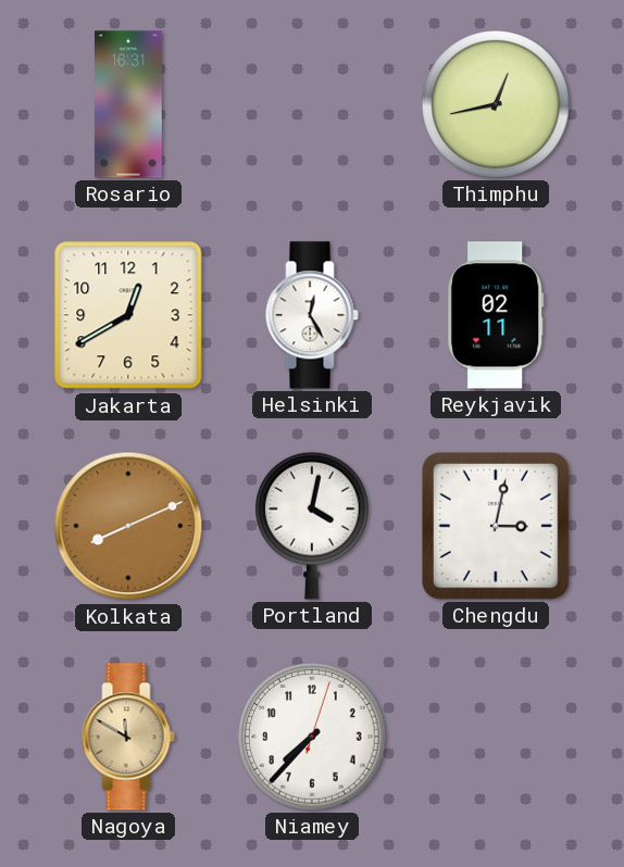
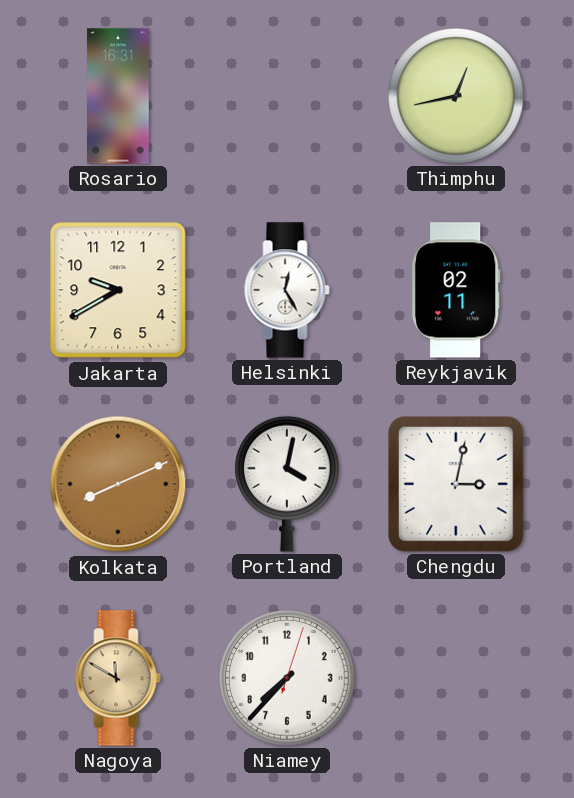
Jakarta: 12:40 -> 9:40
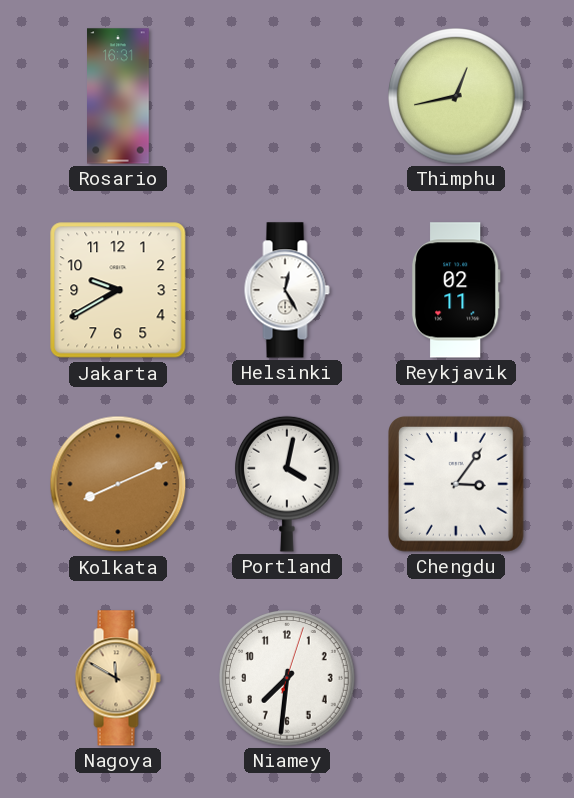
Chengdu: 3:02 -> 3:06
Niamey: 7:37 -> 7:31
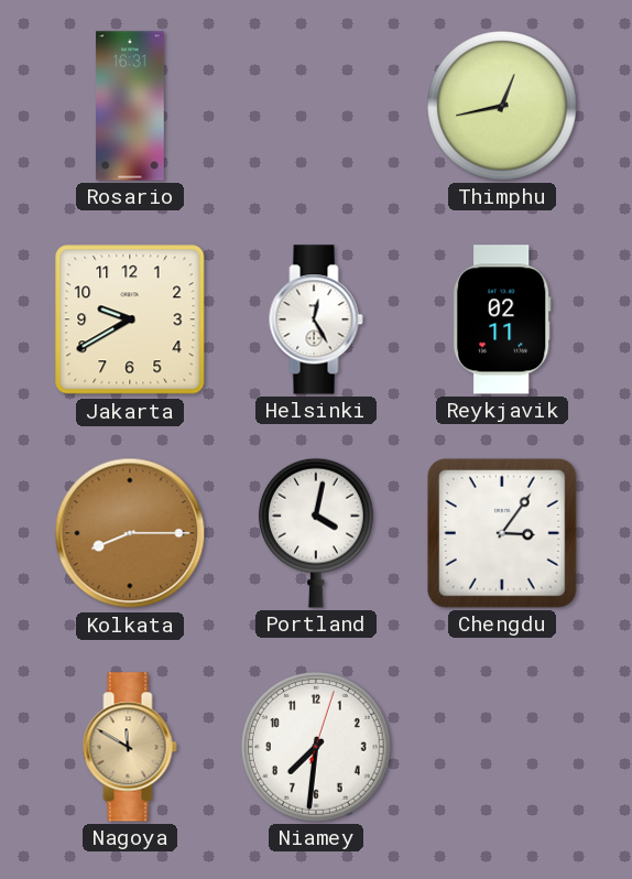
Kolkata: 8:11 -> 8:15
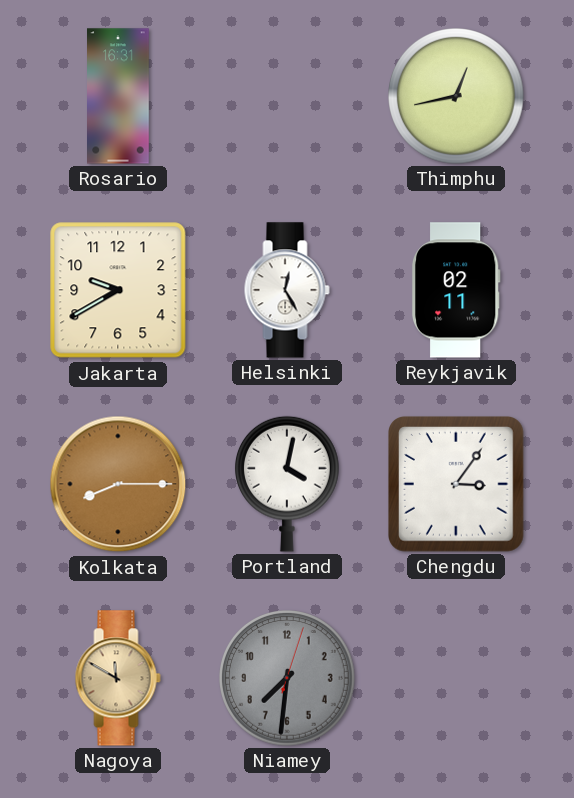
Niamey dial: white -> grey
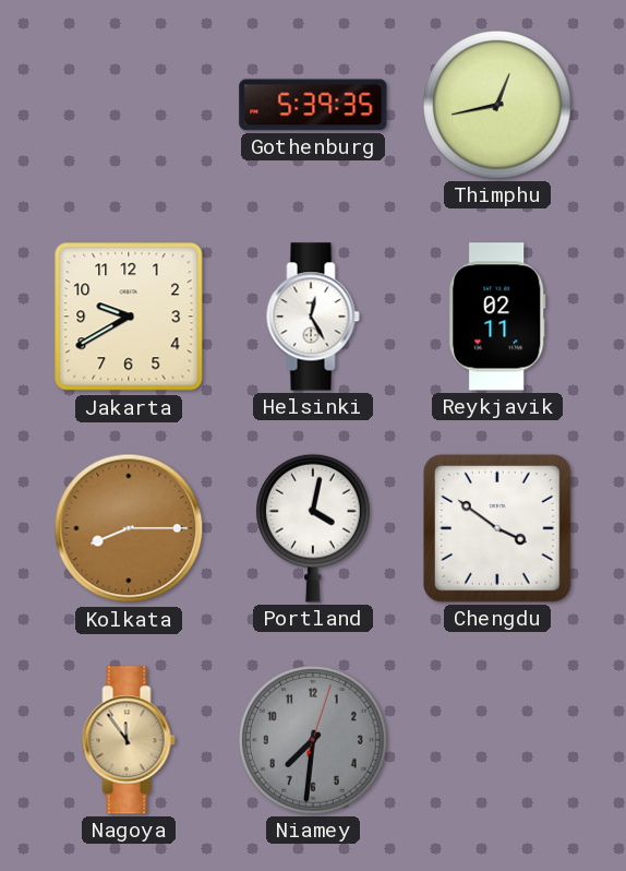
Rosario: 16:31 -> none
Gothenburg: none -> 5:39
Chengdu: 3:06 -> 3:51
Nagoya: 11:50 -> 11:54
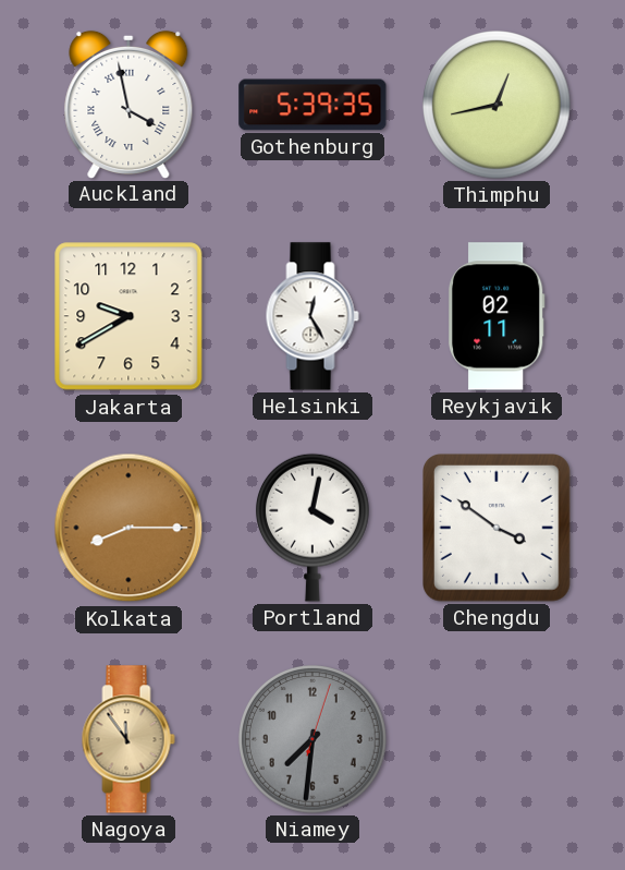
Auckland: none -> 3:58
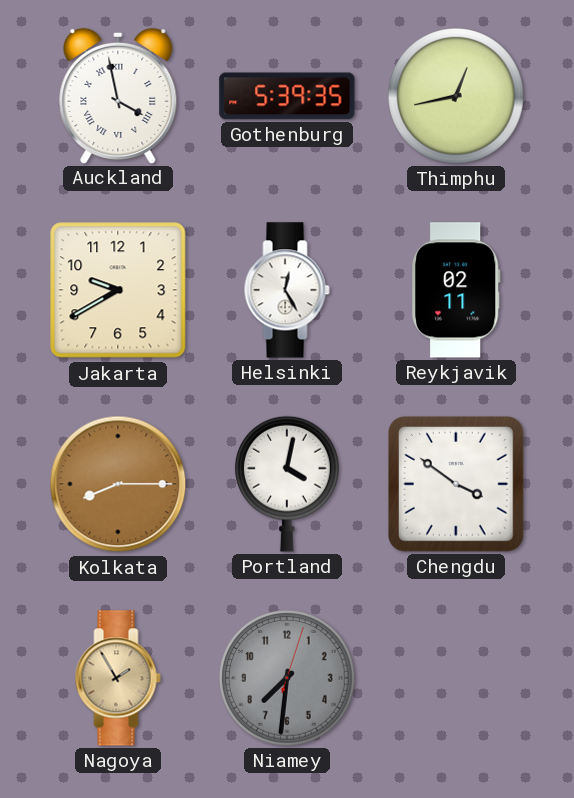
Nagoya: 11:54 -> 1:55
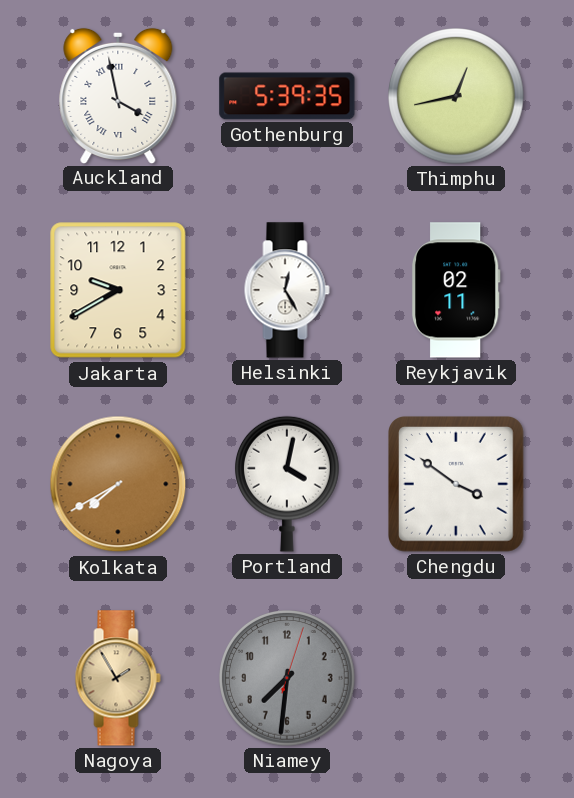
Kolkata: 8:15 -> 7:40
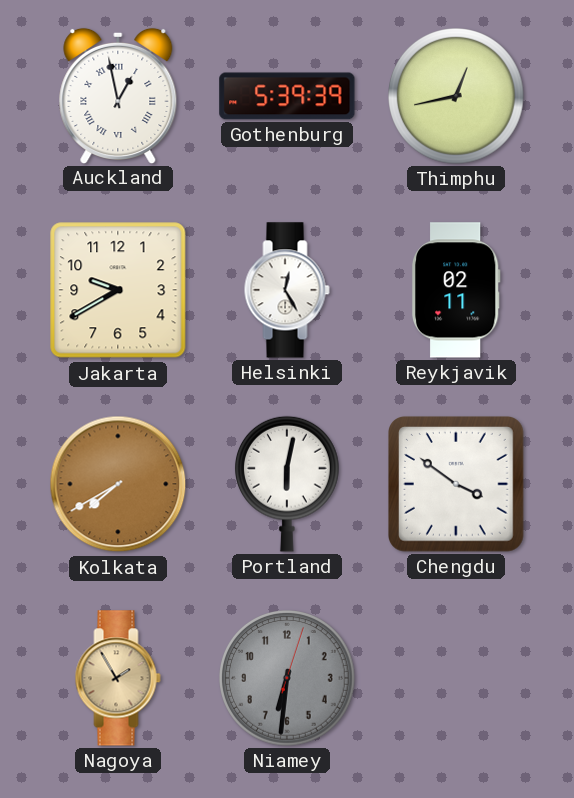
Auckland: 3:58 -> 12:58
Gothenburg: 5:39:35 -> 5:39:39
Portland: 4:02 -> 6:02
Niamey: 7:31 -> 6:31
